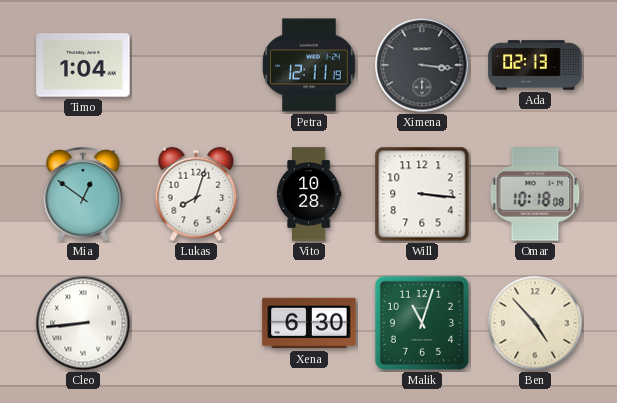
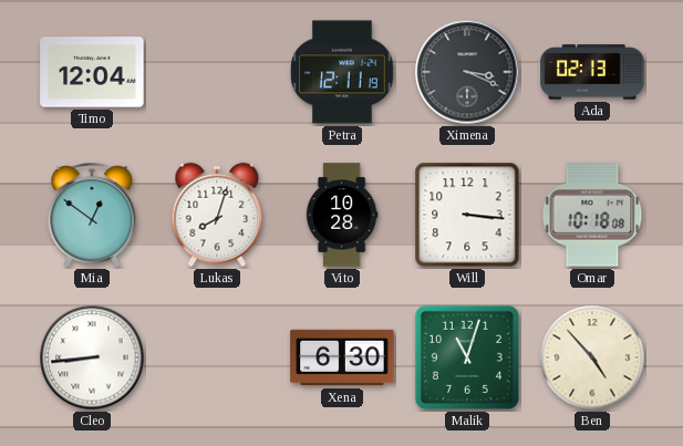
Timo: 1:04 -> 12:04
Ximena: 3:16 -> 3:19
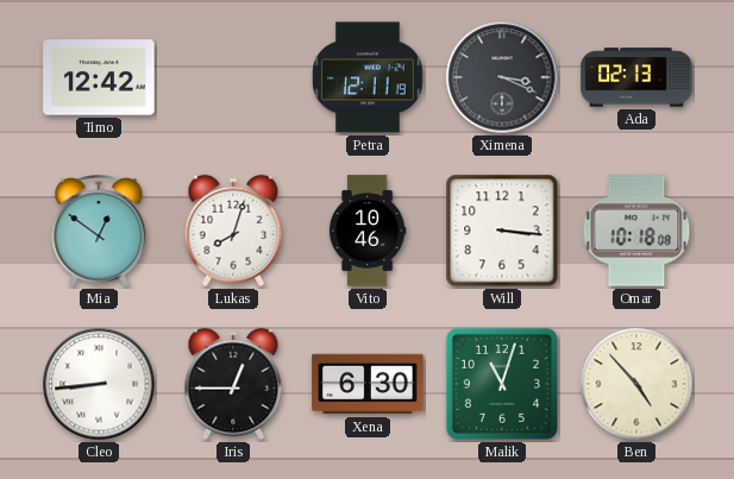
Timo: 12:04 -> 12:42
Vito: 10:28 -> 10:46
Iris: none -> 12:45
